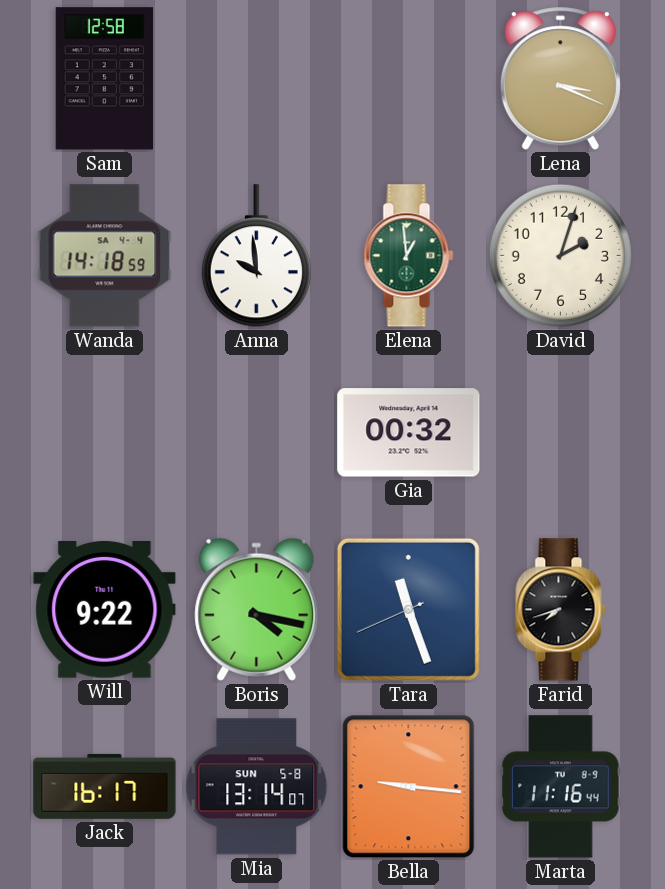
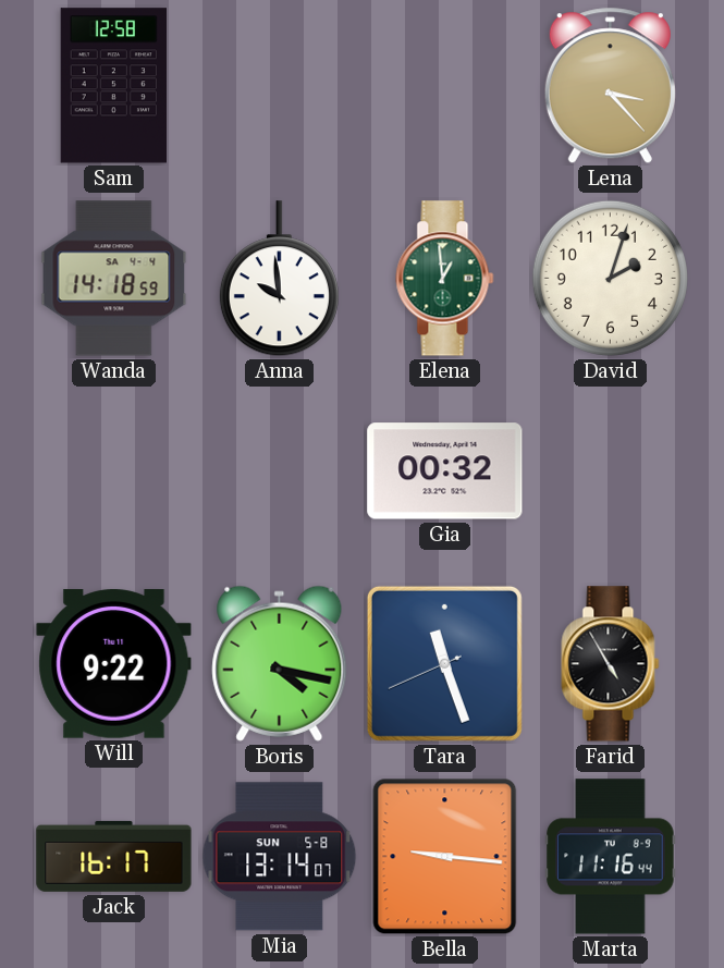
Lena: 3:19 -> 3:23
Farid: 7:42 -> 4:55
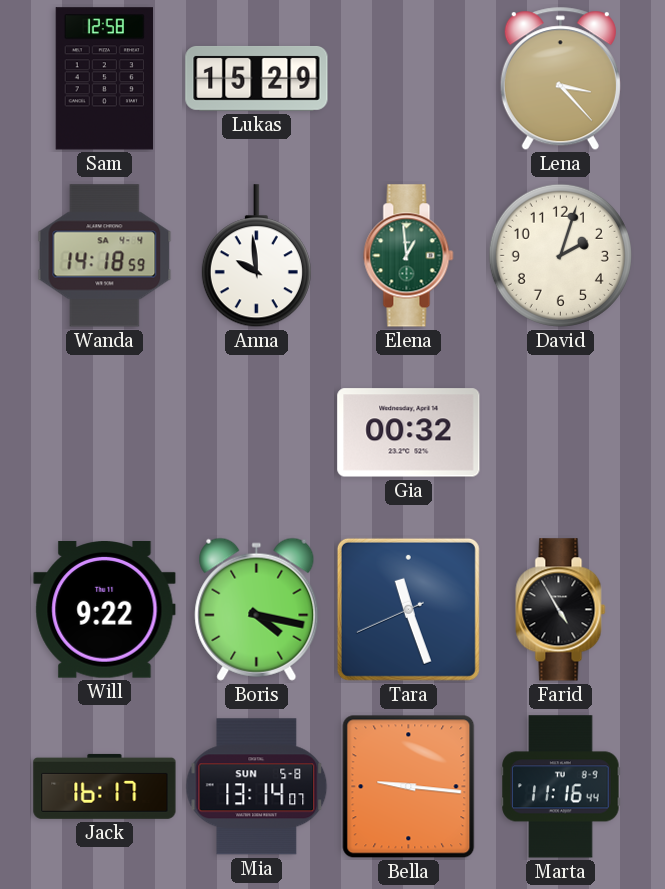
Lukas: none -> 15:29
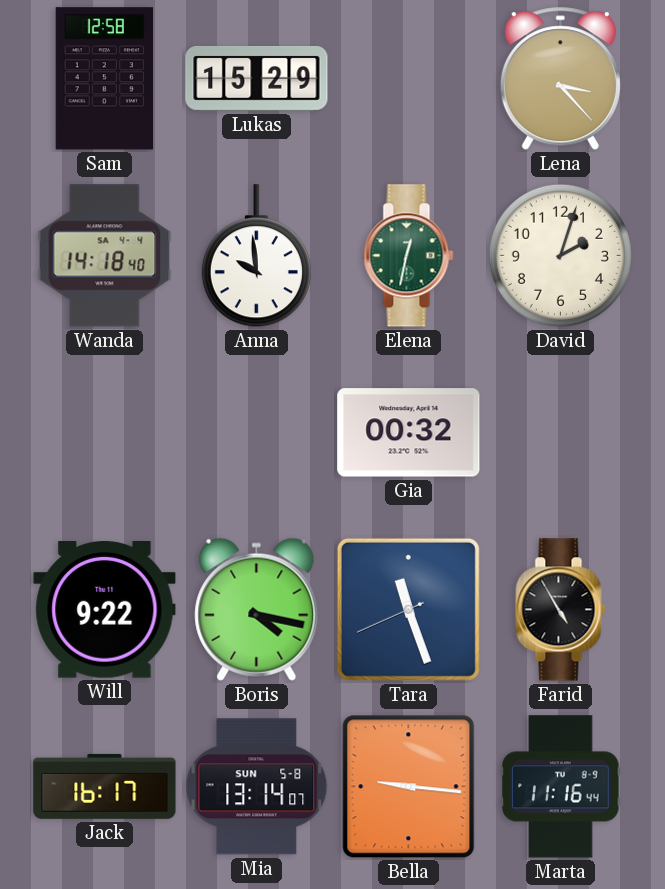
Wanda: 14:18:59 -> 14:18:40
Elena: 12:59 -> 12:32
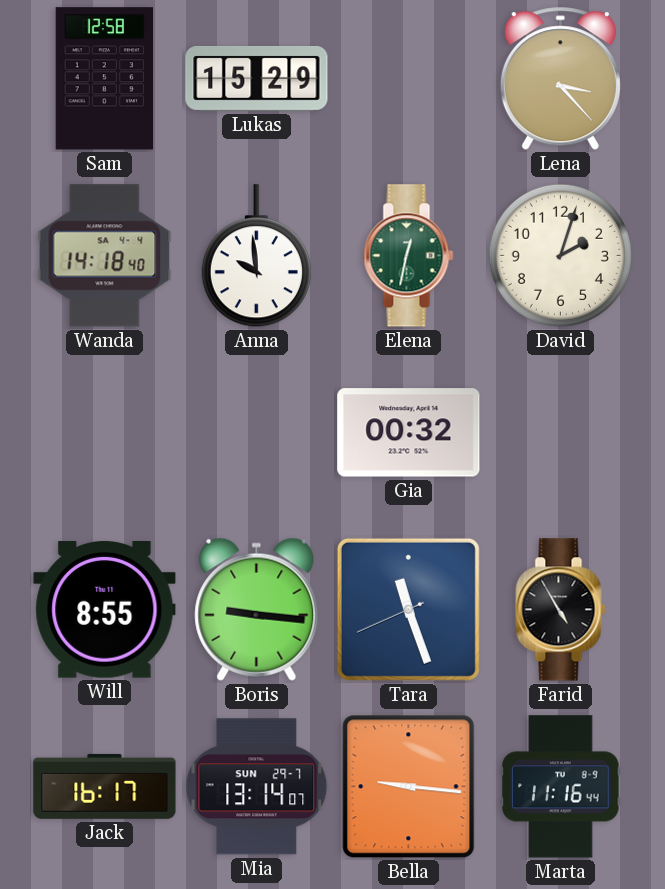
Will: 9:22 -> 8:55
Boris: 4:17 -> 9:16
Mia date: SUN 5-8 -> SUN 29-7
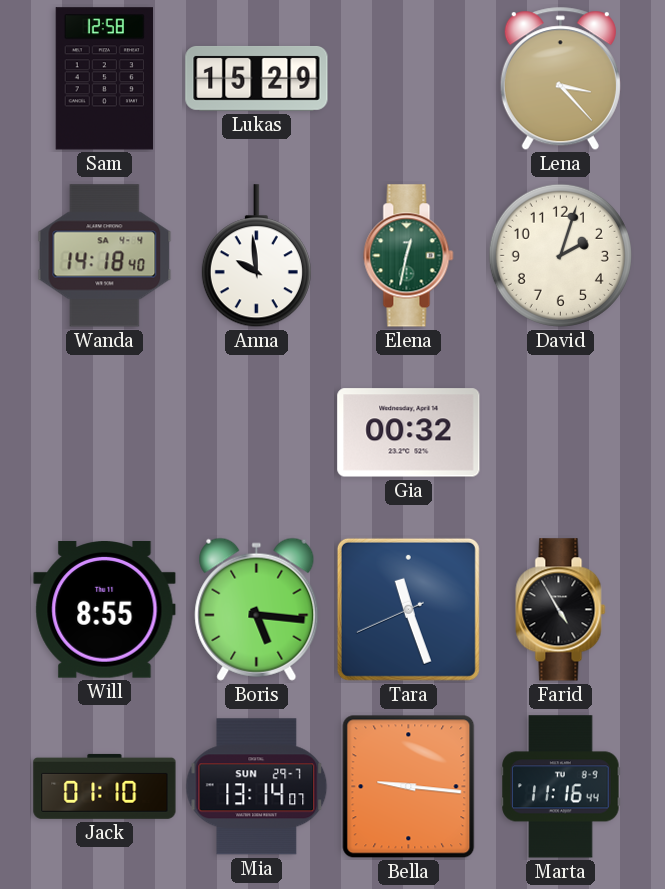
Boris: 9:16 -> 5:16
Jack: 16:17 -> 01:10
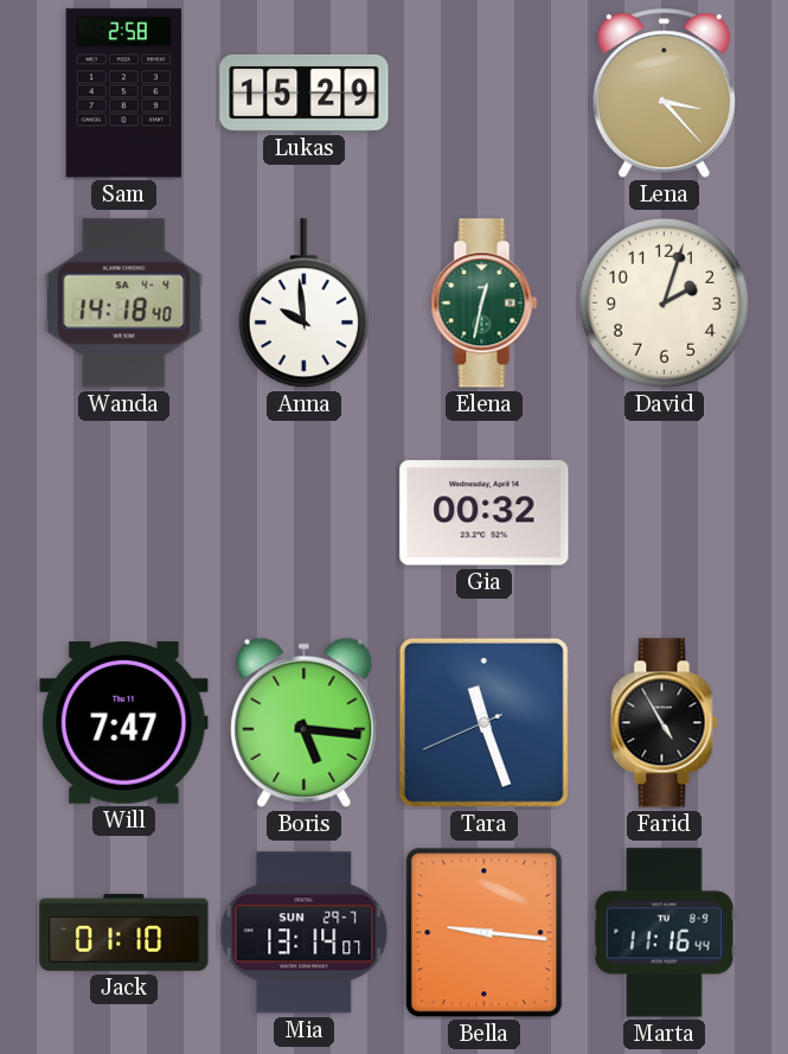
Sam: 12:58 -> 2:58
Will: 8:55 -> 7:47
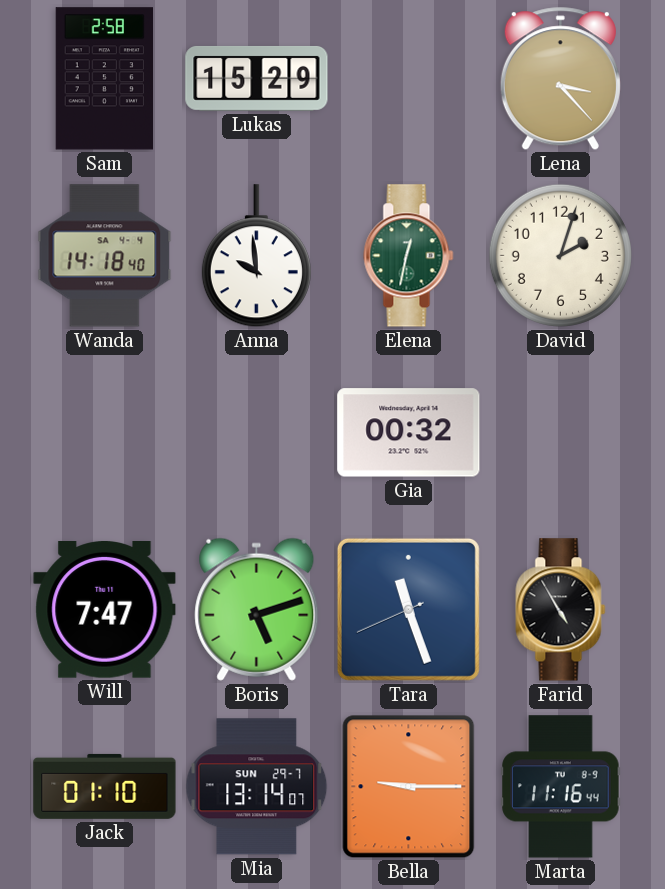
Boris: 5:16 -> 5:12
Bella: 9:16 -> 9:15
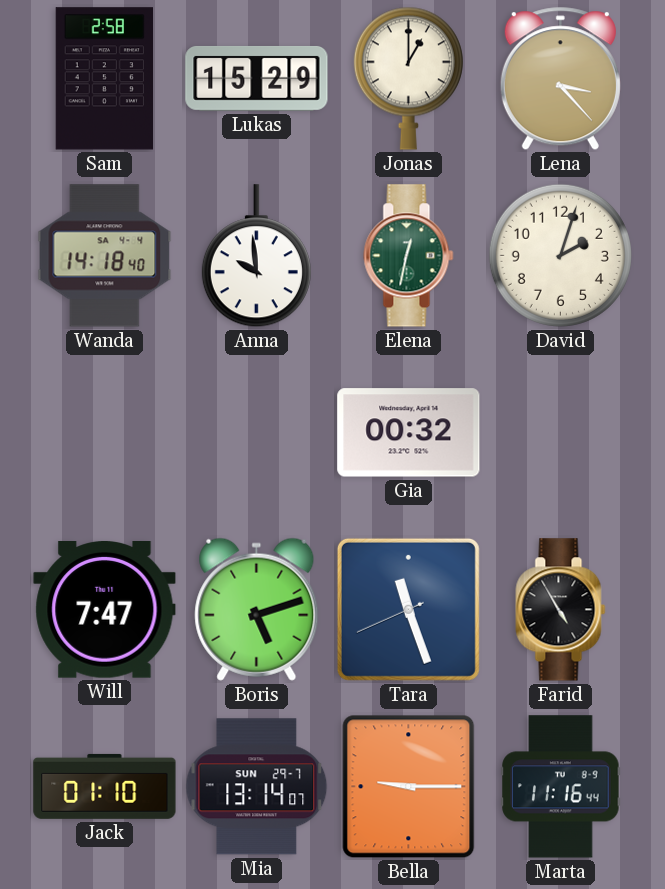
Jonas: none -> 1:00
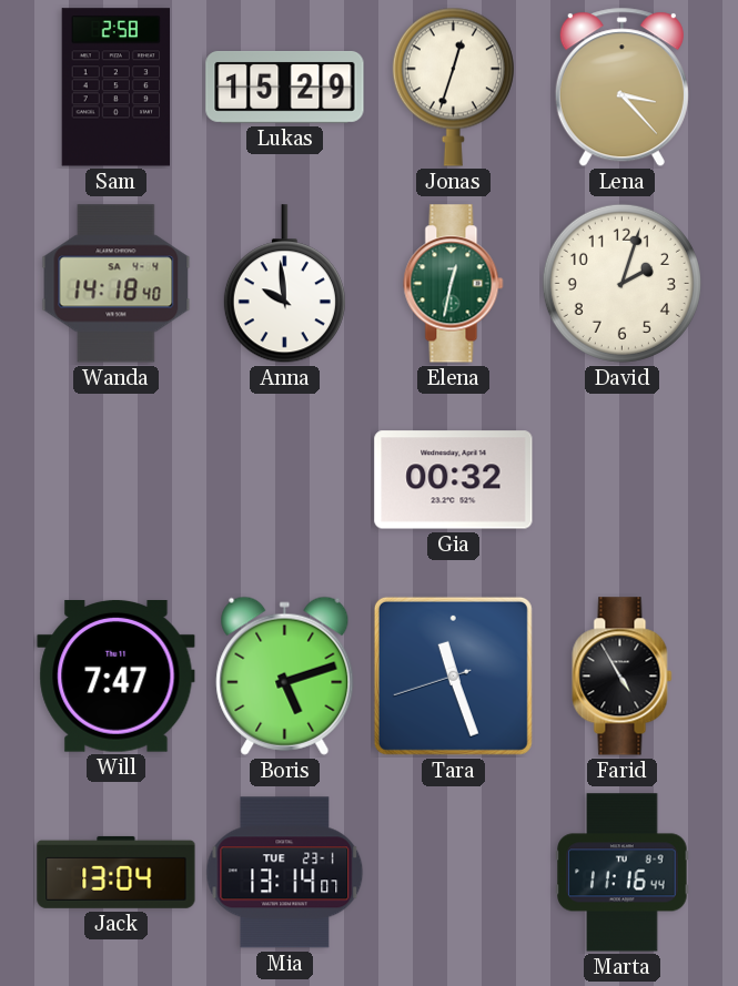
Jonas: 1:00 -> 12:33
Tara: 11:26:41 -> 11:26:42
Jack: 01:10 -> 13:04
Mia date: SUN 29-7 -> TUE 23-1
Bella: 9:15 -> none
